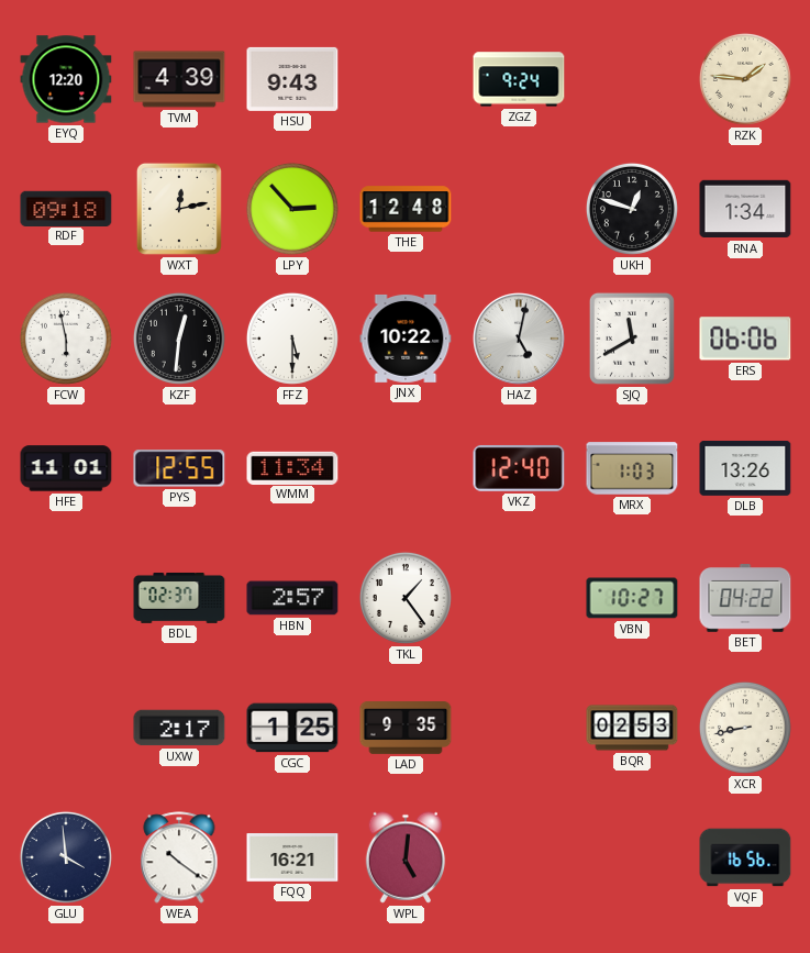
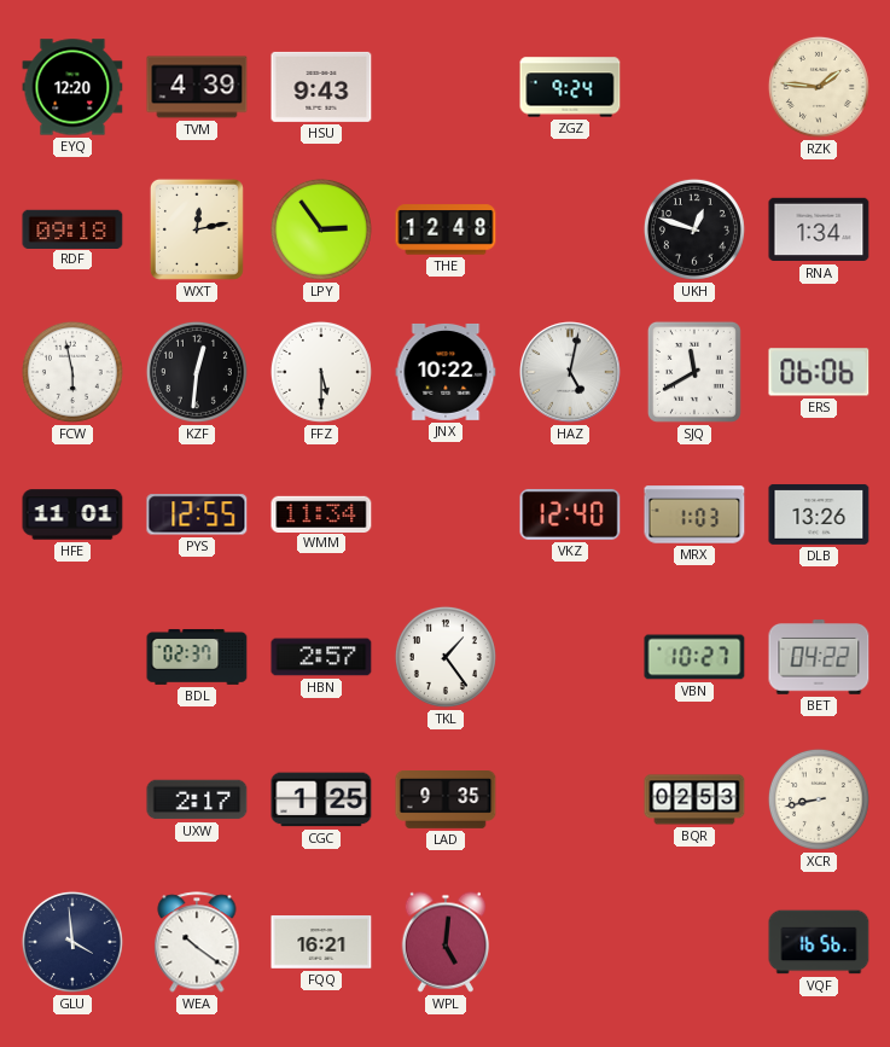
LPY: 2:53 -> 2:54
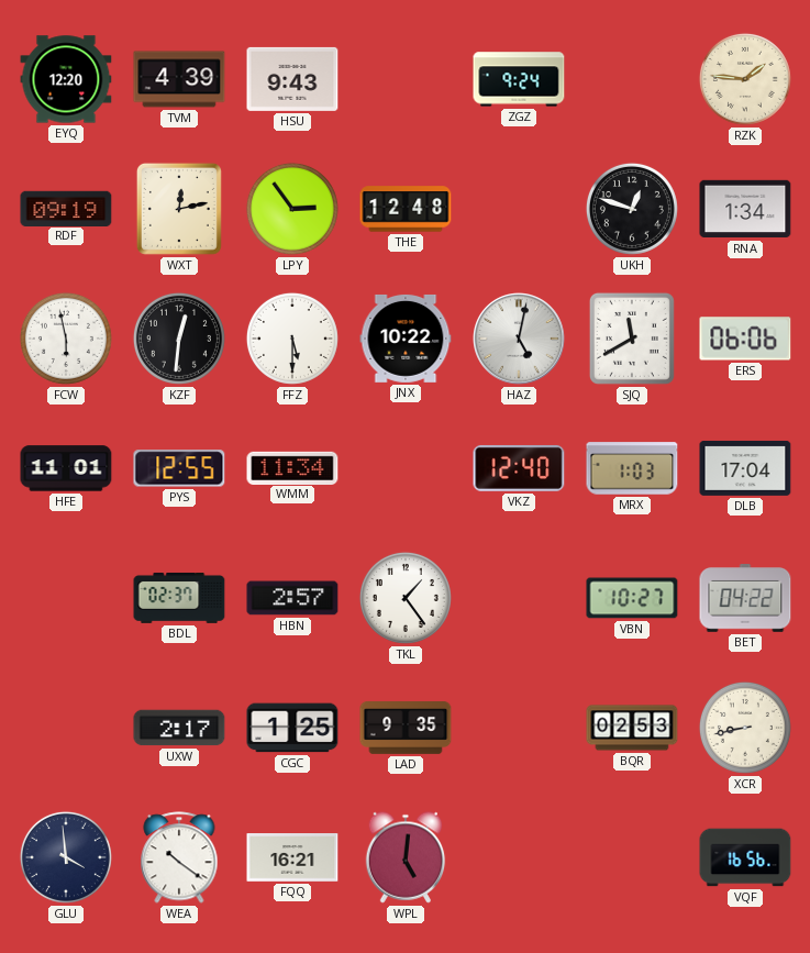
RDF: 09:18 -> 09:19
DLB: 13:26 -> 17:04
